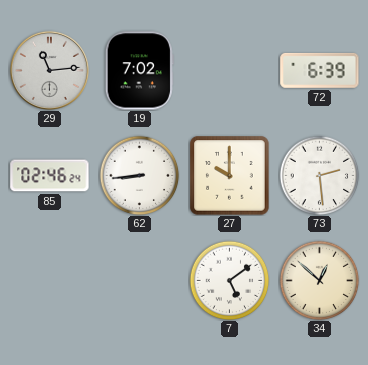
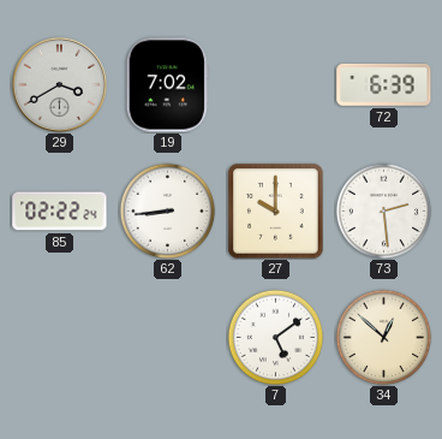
29: 11:14 -> 3:40
85: 02:46 -> 02:22
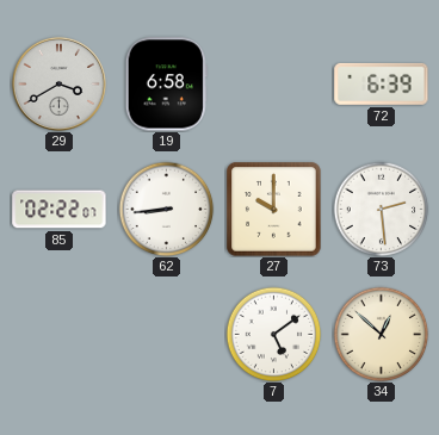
19: 7:02 -> 6:58
85: 02:22:24 -> 02:22:07
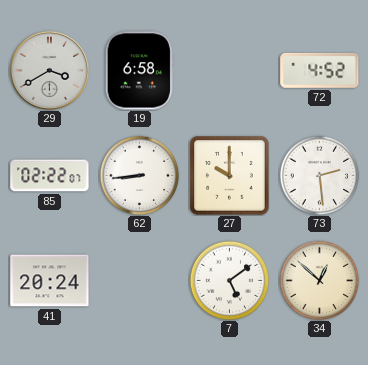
72: 6:39 -> 4:52
41: none -> 20:24
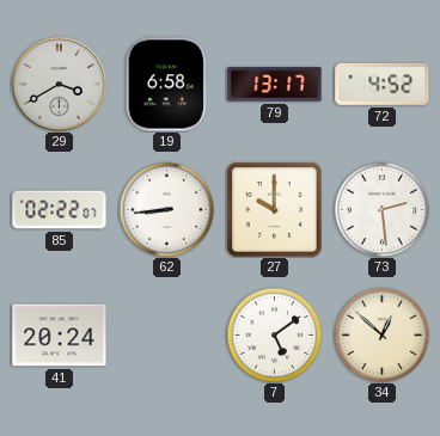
79: none -> 13:17
